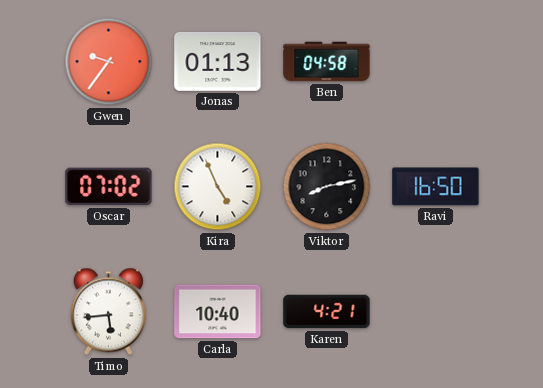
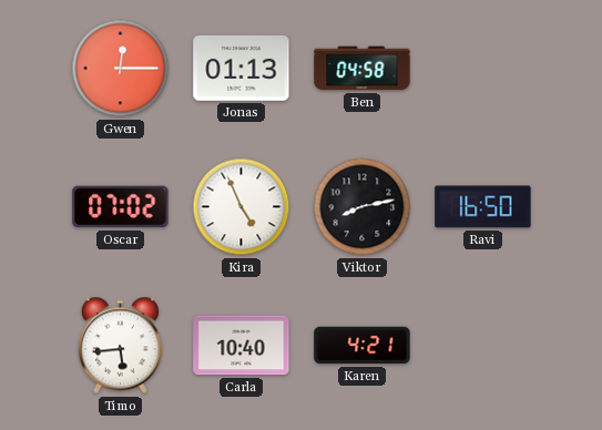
Gwen: 9:36 -> 12:15
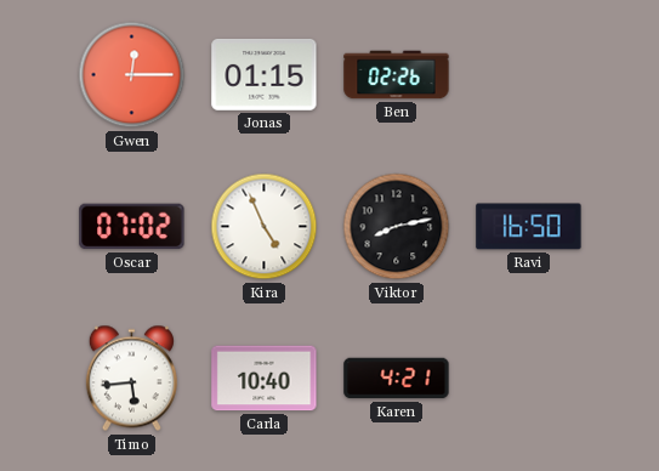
Jonas: 01:13 -> 01:15
Ben: 04:58 -> 02:26
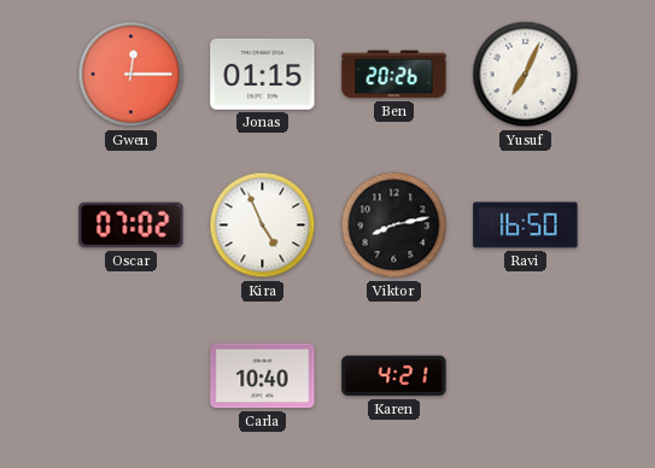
Ben: 02:26 -> 20:26
Yusuf: none -> 7:04
Timo: 5:44 -> none
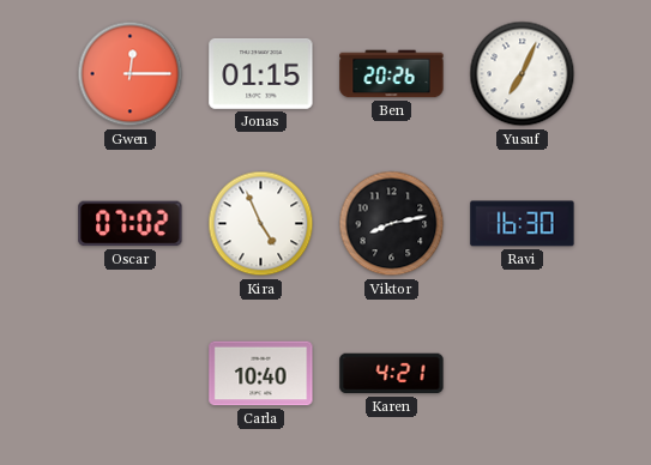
Ravi: 16:50 -> 16:30
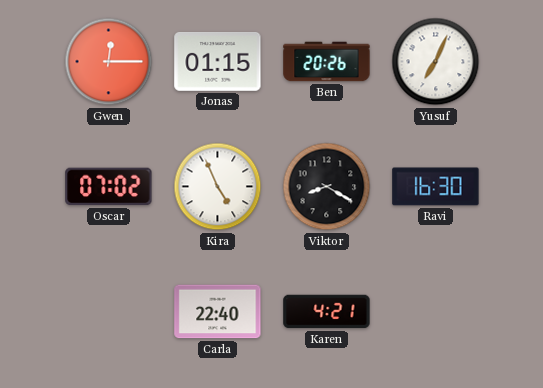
Viktor: 8:13 -> 8:20
Carla: 10:40 -> 22:40
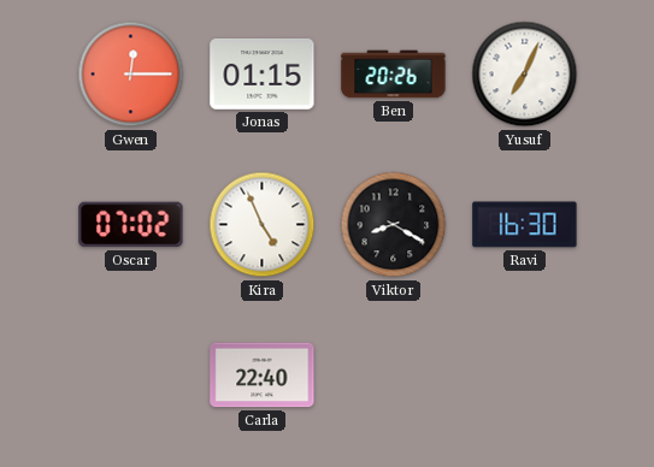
Karen: 4:21 -> none
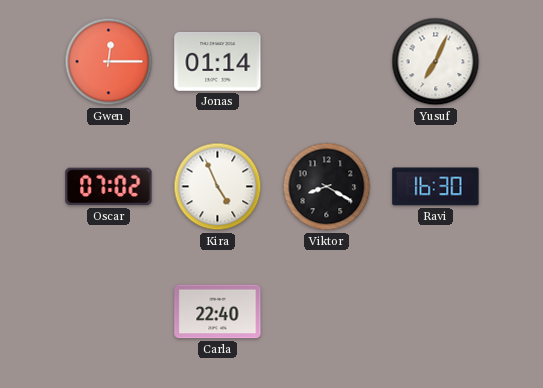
Jonas: 01:15 -> 01:14
Ben: 20:26 -> none
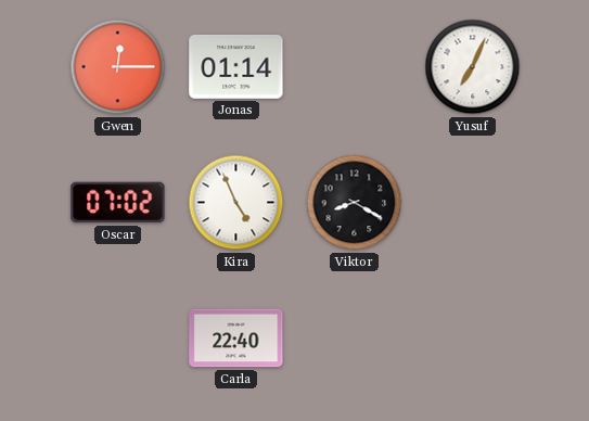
Ravi: 16:30 -> none
